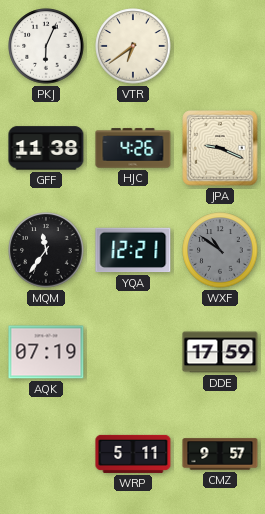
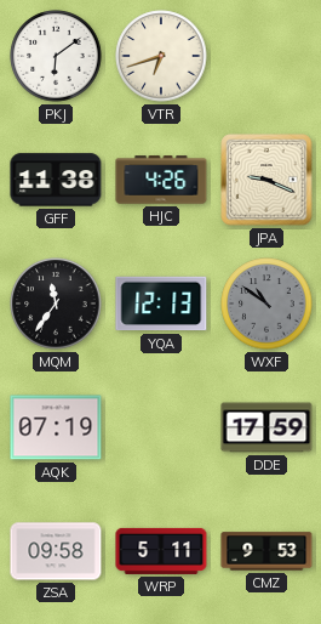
PKJ: 6:04 -> 6:09
VTR: 6:39 -> 6:42
YQA: 12:21 -> 12:13
ZSA: none -> 09:58
CMZ: 9:57 -> 9:53
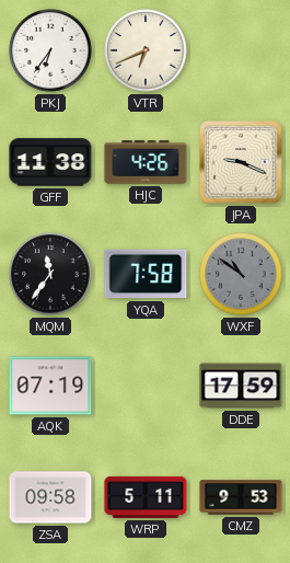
PKJ: 6:09 -> 6:36
VTR: 6:42 -> 6:41
YQA: 12:13 -> 7:58
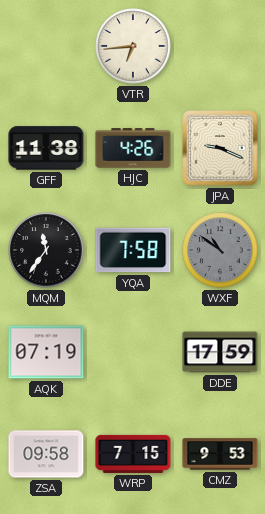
PKJ: 6:36 -> none
VTR: 6:41 -> 6:44
WRP: 5:11 -> 7:15
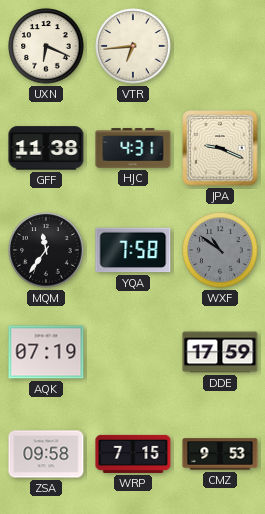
UXN: none -> 6:19
HJC: 4:26 -> 4:31
